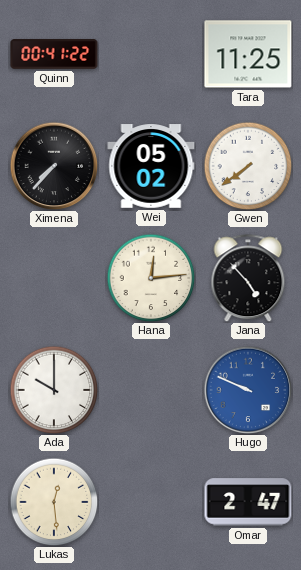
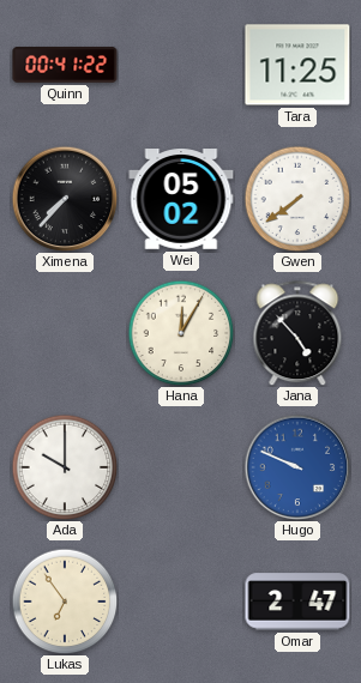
Hana: 12:14 -> 12:05
Lukas: 12:29 -> 6:54
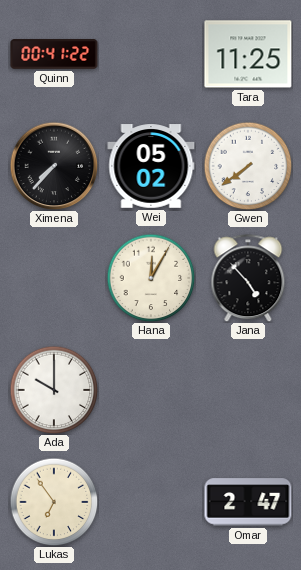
Hugo: 9:49 -> none
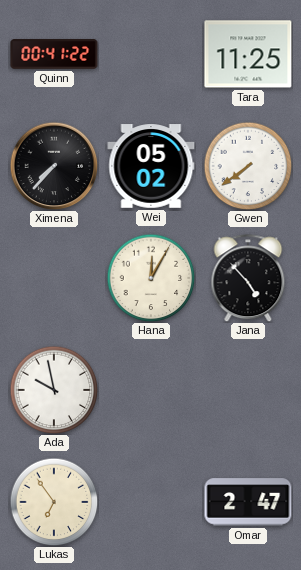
Ada: 10:00 -> 9:58
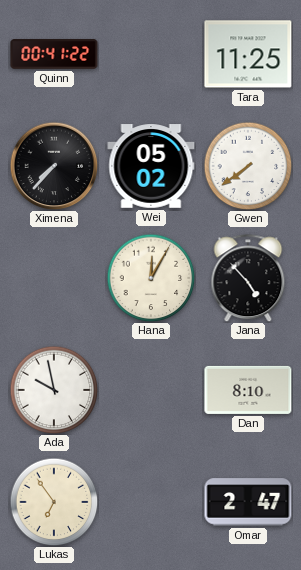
Dan: none -> 8:10
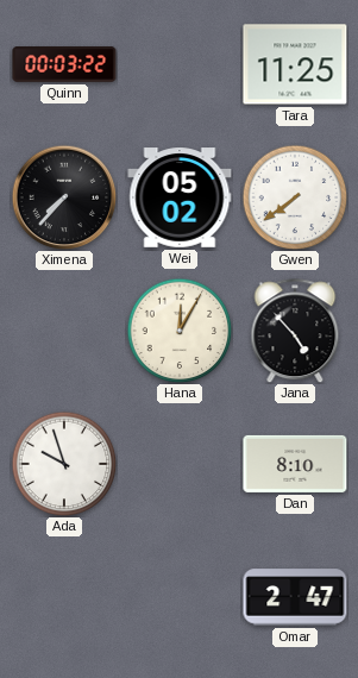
Quinn: 00:41 -> 00:03
Ada: 9:58 -> 9:57
Lukas: 6:54 -> none
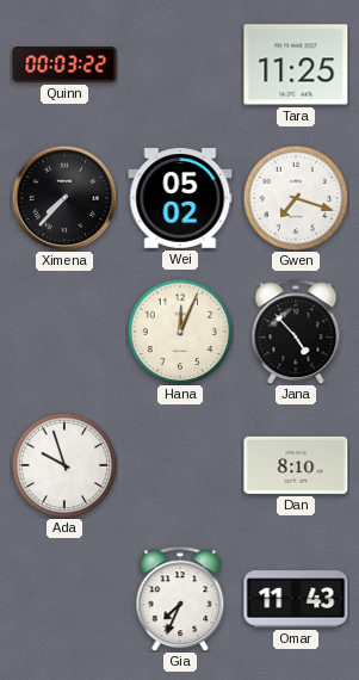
Gwen: 7:39 -> 7:18
Hana: 12:05 -> 12:04
Gia: none -> 7:34
Omar: 2:47 -> 11:43
